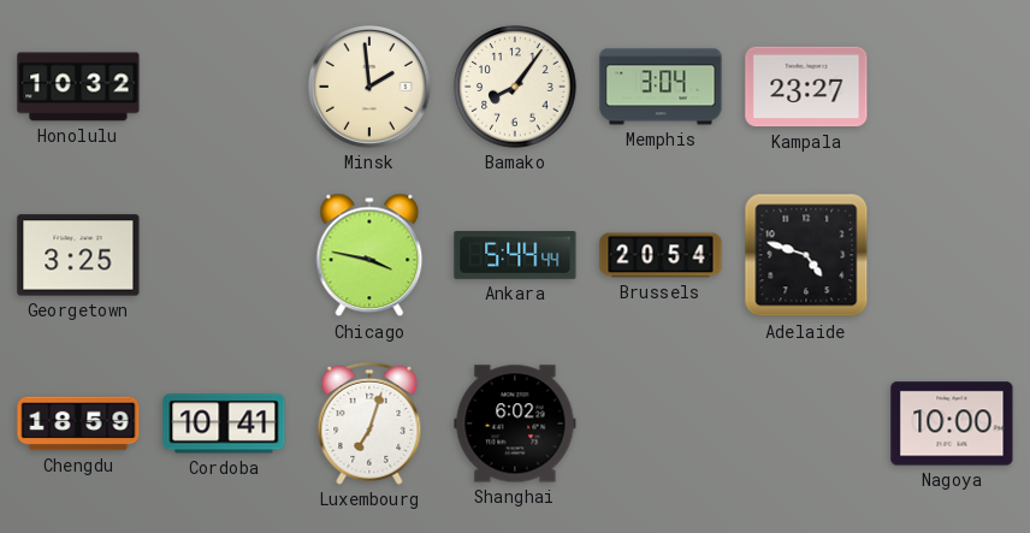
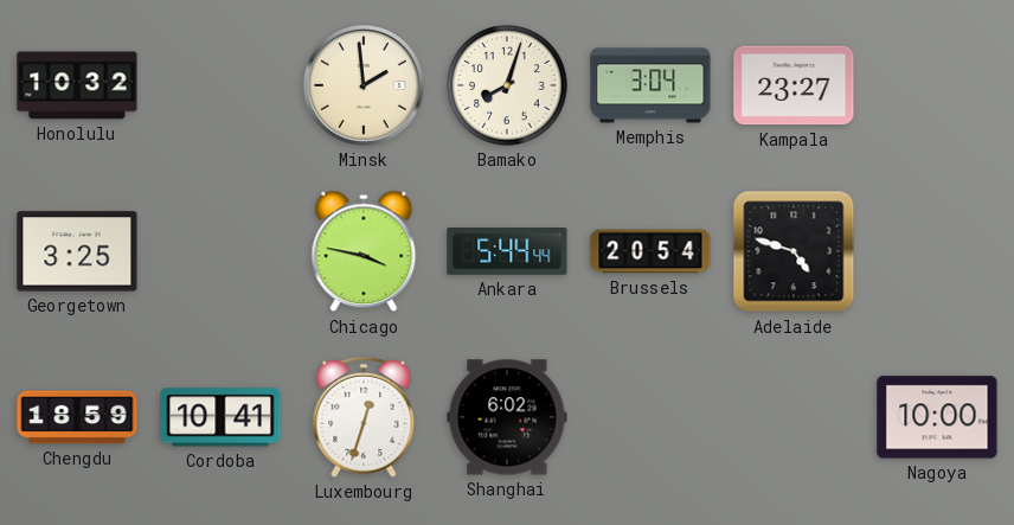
Bamako: 8:06 -> 8:03
Luxembourg: 7:03 -> 12:33
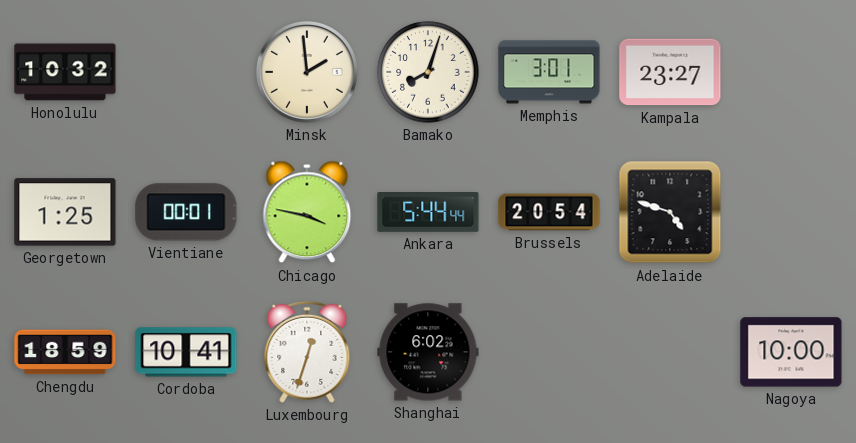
Memphis: 3:04 -> 3:01
Georgetown: 3:25 -> 1:25
Vientiane: none -> 00:01
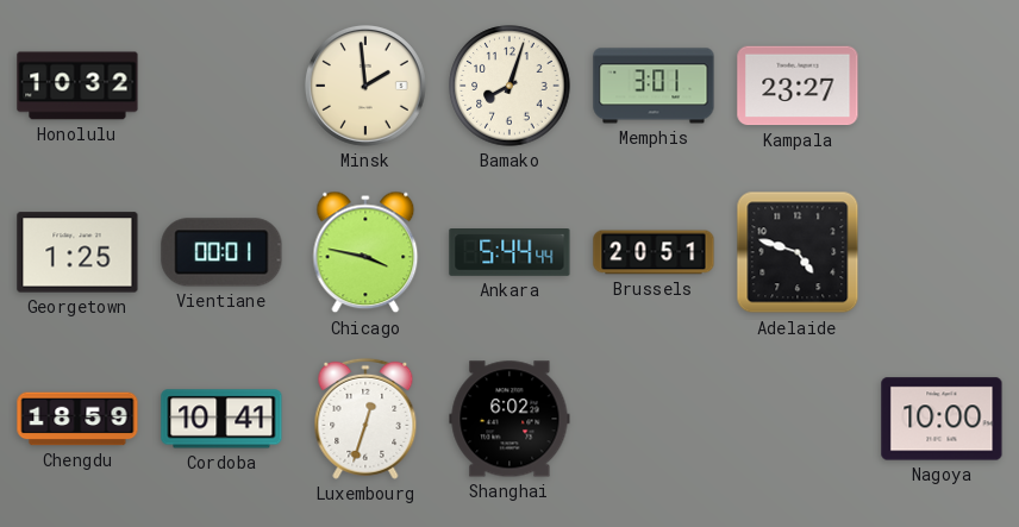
Brussels: 20:54 -> 20:51
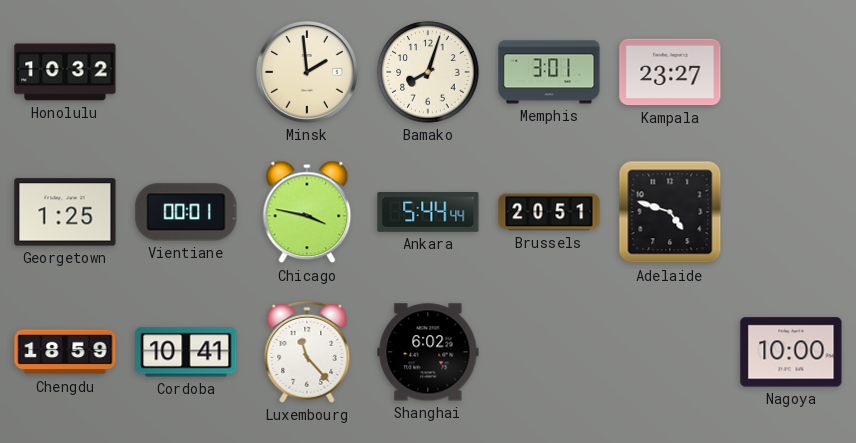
Luxembourg: 12:33 -> 11:23
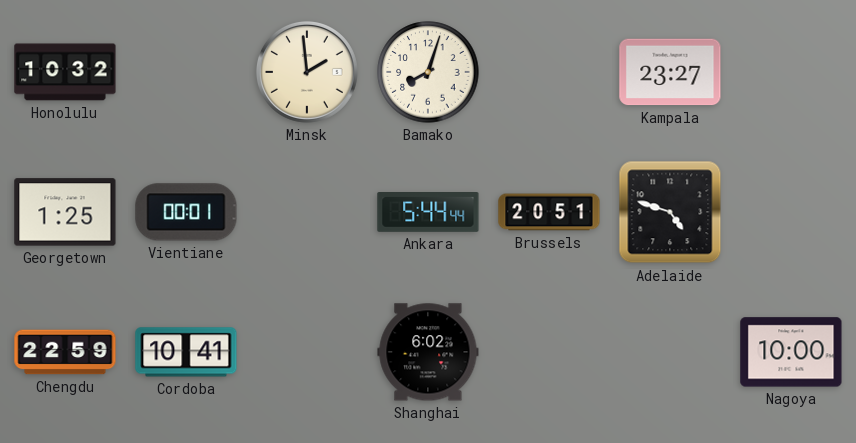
Memphis: 3:01 -> none
Chicago: 3:47 -> none
Chengdu: 18:59 -> 22:59
Luxembourg: 11:23 -> none
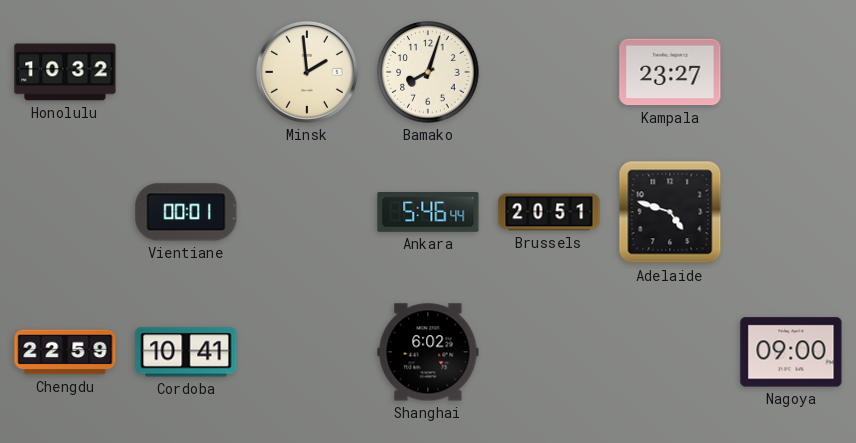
Georgetown: 1:25 -> none
Ankara: 5:44 -> 5:46
Nagoya: 10:00 -> 09:00
